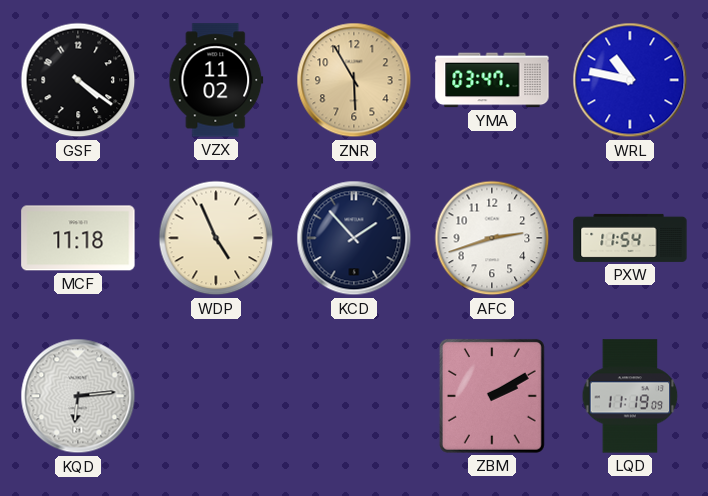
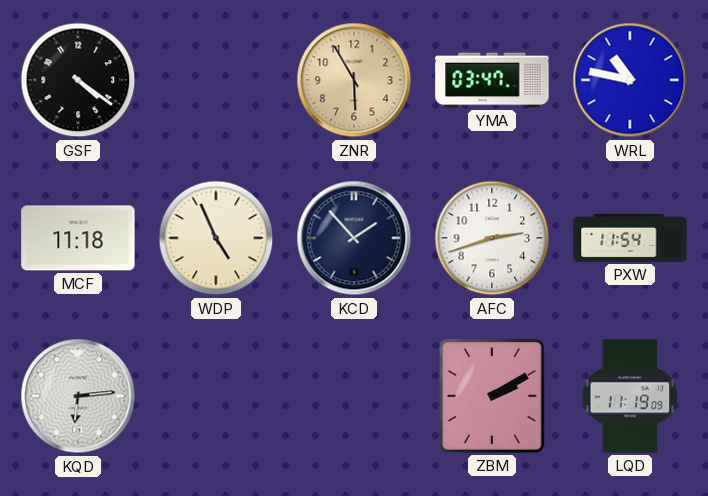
VZX: 11:02 -> none
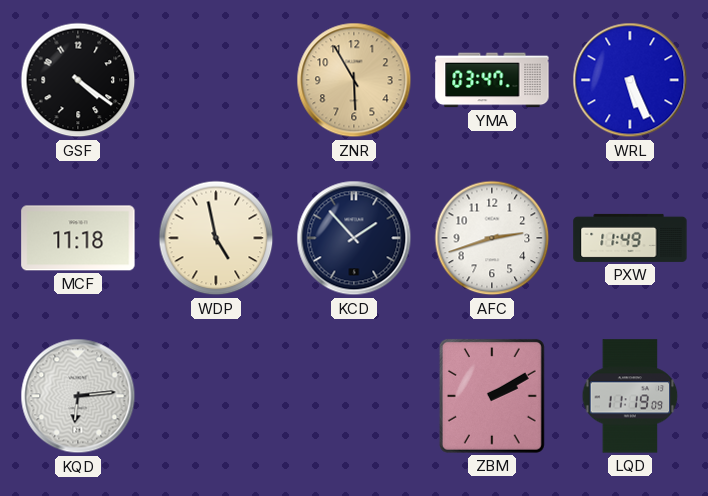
WRL: 10:47 -> 5:26
WDP: 4:56 -> 4:58
PXW: 11:54 -> 11:49
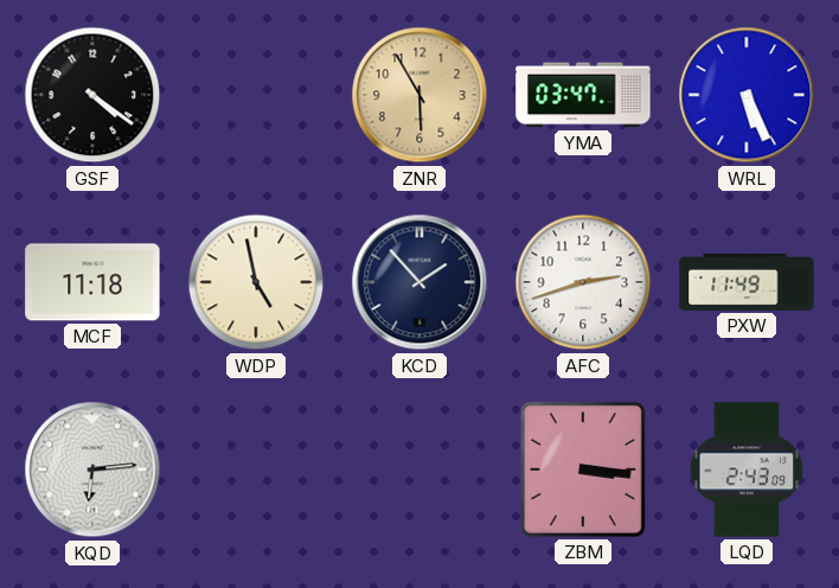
ZBM: 2:10 -> 3:16
LQD: 11:19 -> 2:43
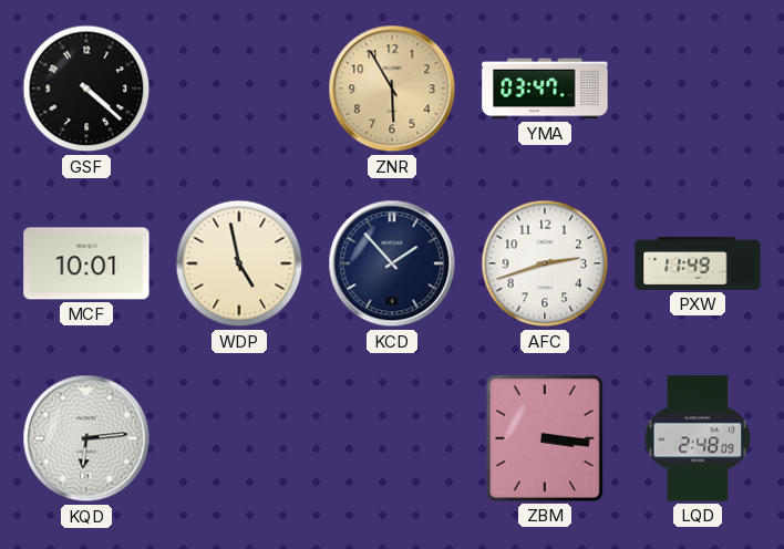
GSF: 4:21 -> 4:22
WRL: 5:26 -> none
MCF: 11:18 -> 10:01
LQD: 2:43 -> 2:48
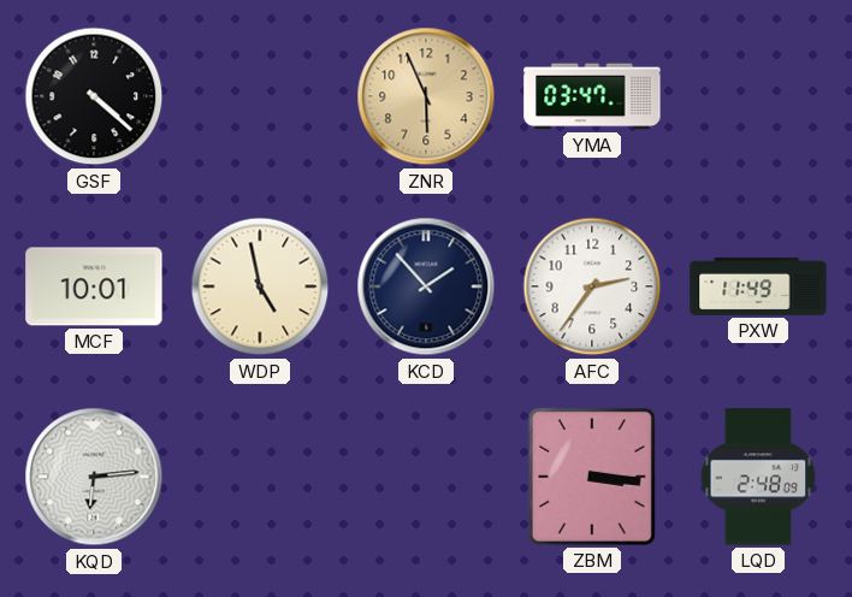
ZNR: 5:55 -> 5:56
AFC: 2:42 -> 2:36
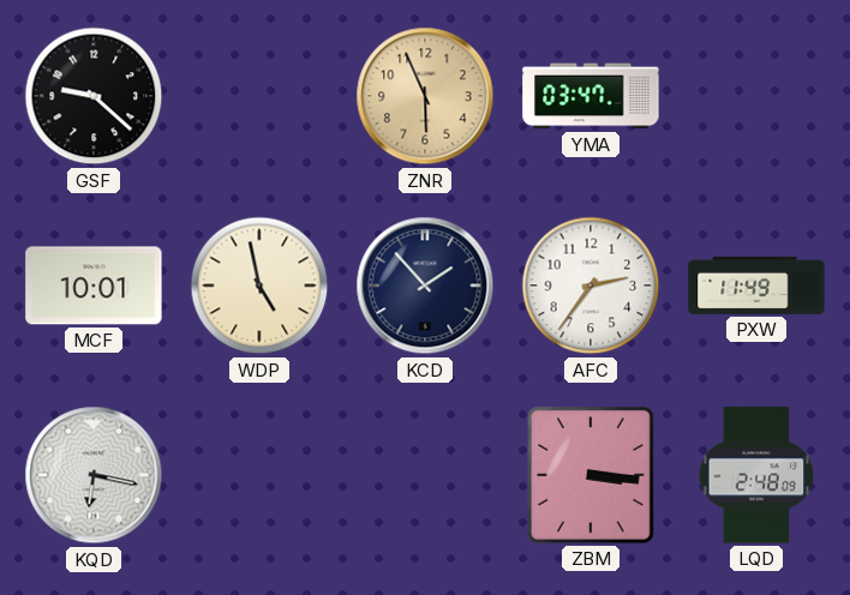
GSF: 4:22 -> 9:22
KQD: 6:14 -> 6:17
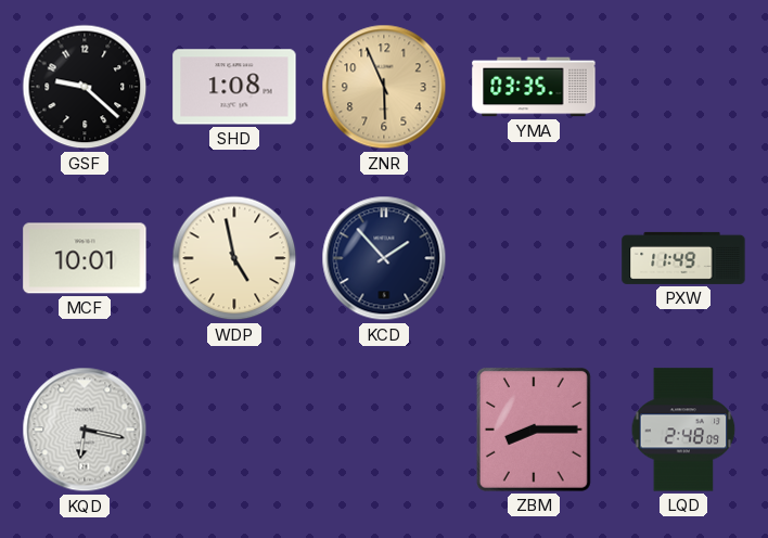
SHD: none -> 1:08
YMA: 03:47 -> 03:35
AFC: 2:36 -> none
ZBM: 3:16 -> 8:15
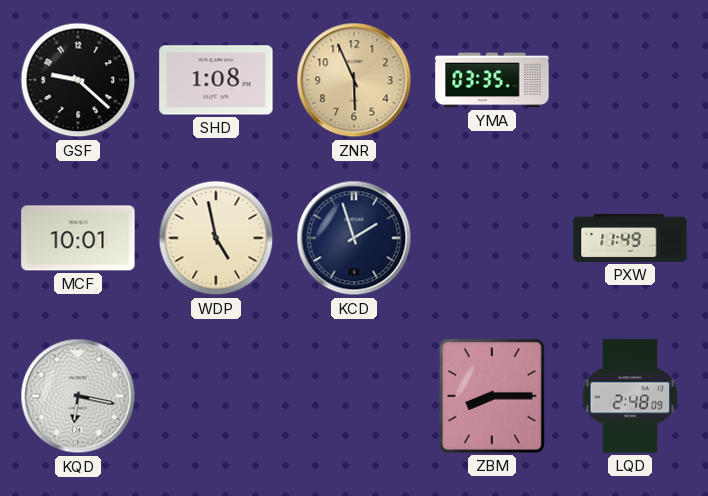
KCD: 1:53 -> 1:57
